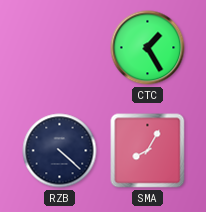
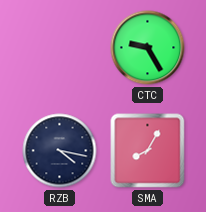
CTC: 1:25 -> 9:25
RZB: 4:22 -> 4:17
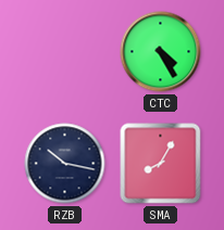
CTC: 9:25 -> 4:25
RZB: 4:17 -> 10:17
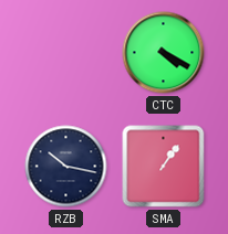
CTC: 4:25 -> 4:20
SMA: 8:05 -> 1:06
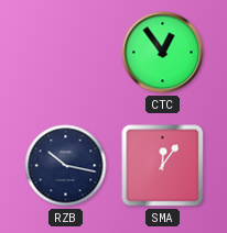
CTC: 4:20 -> 12:54
SMA: 1:06 -> 12:06
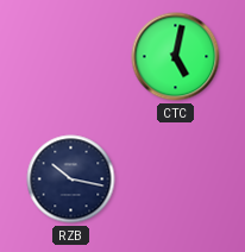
CTC: 12:54 -> 5:02
SMA: 12:06 -> none
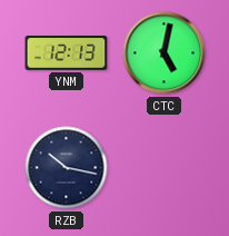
YNM: none -> 12:13
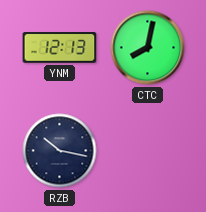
CTC: 5:02 -> 8:02
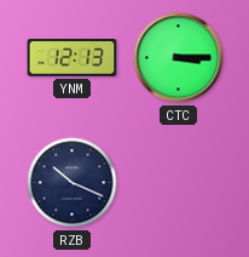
CTC: 8:02 -> 3:15
RZB: 10:17 -> 10:19
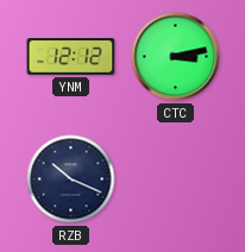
YNM: 12:13 -> 12:12
CTC: 3:15 -> 3:13
